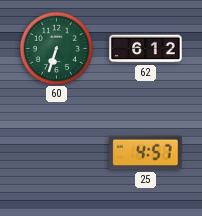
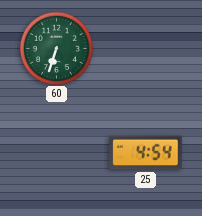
62: 6:12 -> none
25: 4:57 -> 4:54
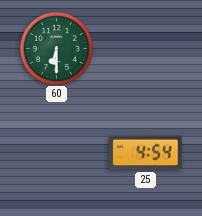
60: 6:33 -> 6:30
